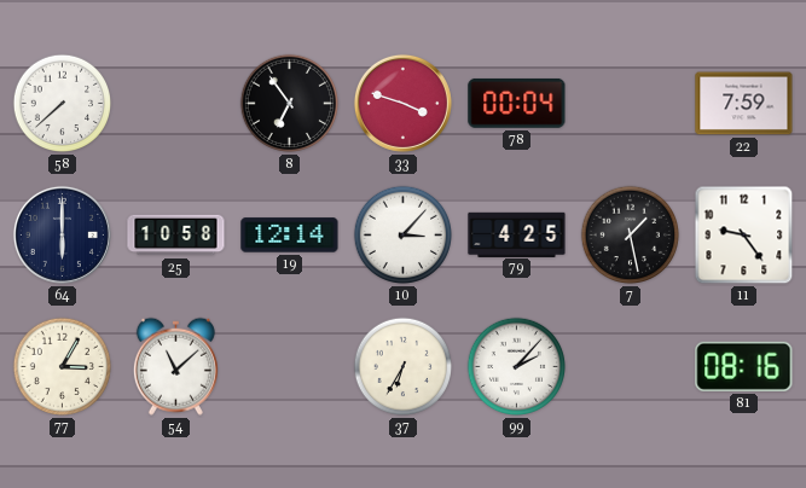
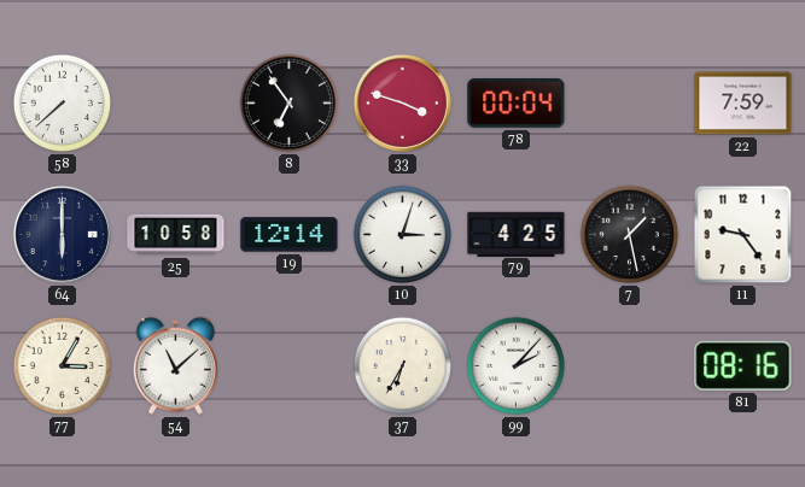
10: 3:07 -> 3:03
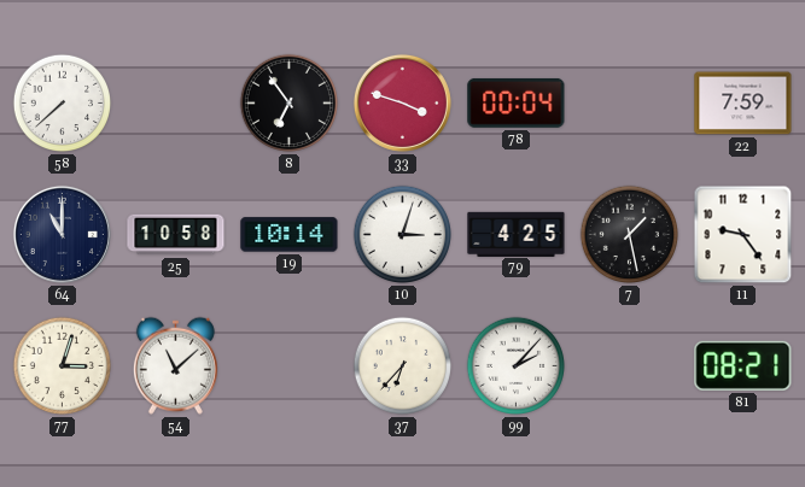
64: 6:00 -> 11:00
19: 12:14 -> 10:14
77: 3:05 -> 3:03
37: 6:35 -> 6:37
81: 08:16 -> 08:21
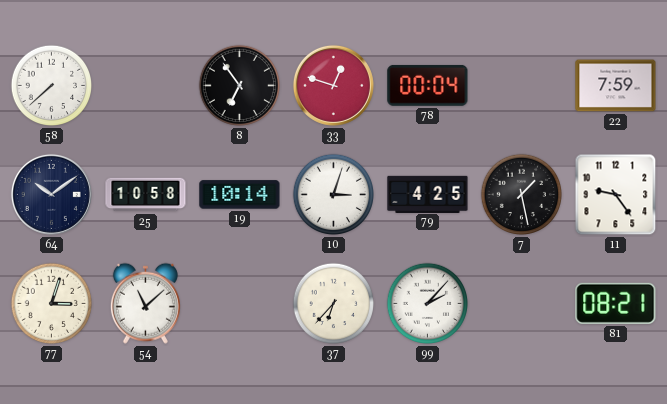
33: 3:48 -> 12:48
64: 11:00 -> 10:09
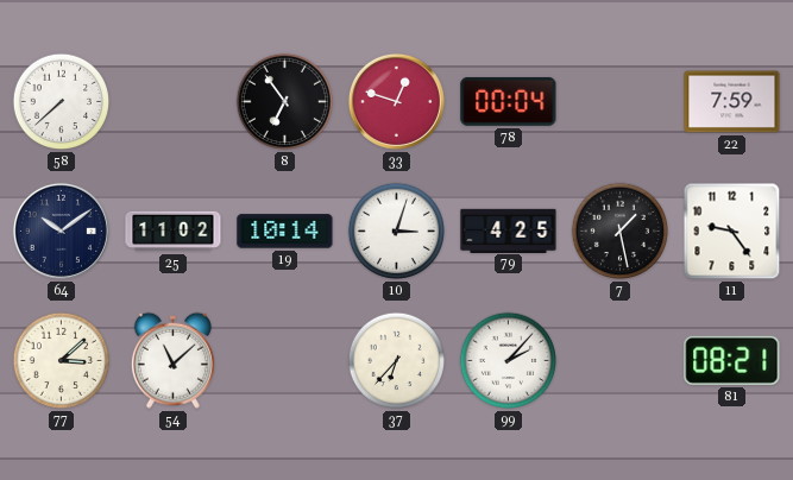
25: 10:58 -> 11:02
77: 3:03 -> 3:08
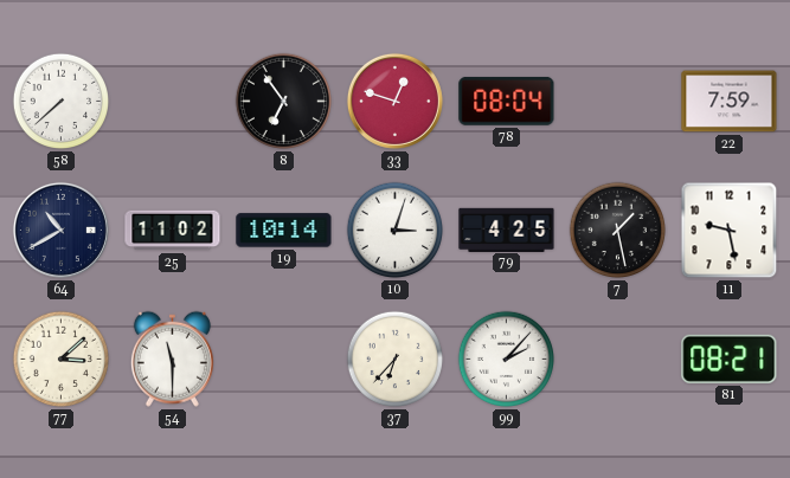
78: 00:04 -> 08:04
64: 10:09 -> 10:40
11: 9:24 -> 9:28
54: 11:08 -> 11:30
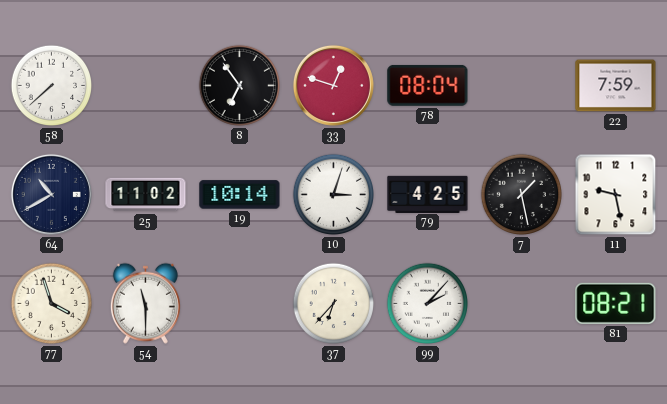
77: 3:08 -> 3:57
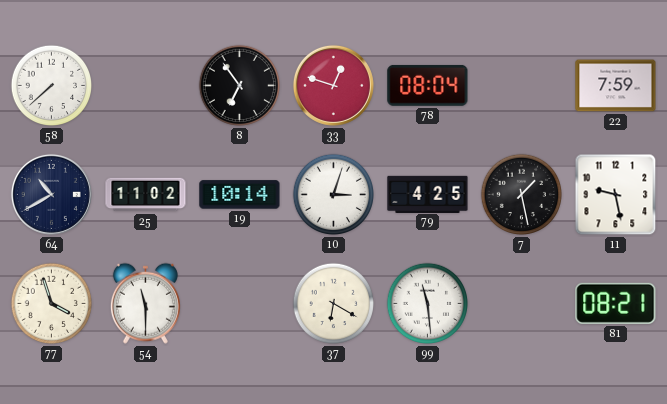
37: 6:37 -> 6:20
99: 2:07 -> 11:29
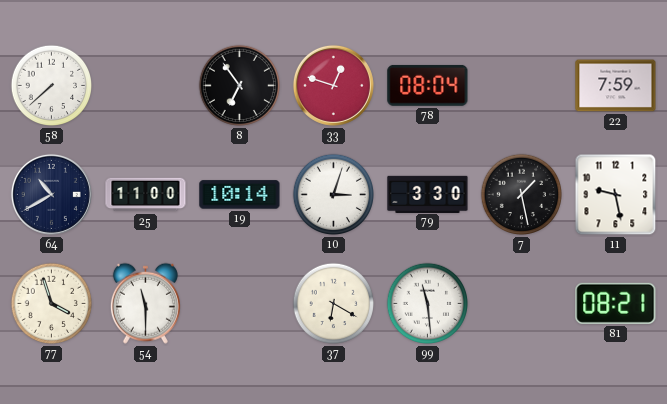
25: 11:02 -> 11:00
79: 4:25 -> 3:30
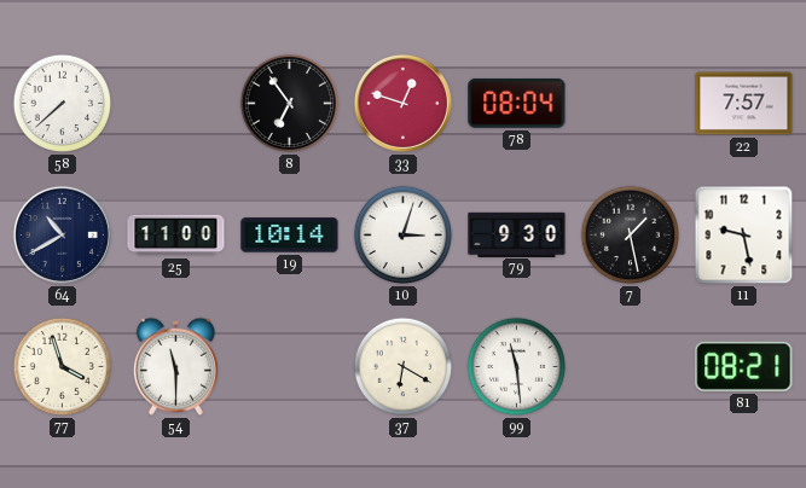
22: 7:59 -> 7:57
79: 3:30 -> 9:30
